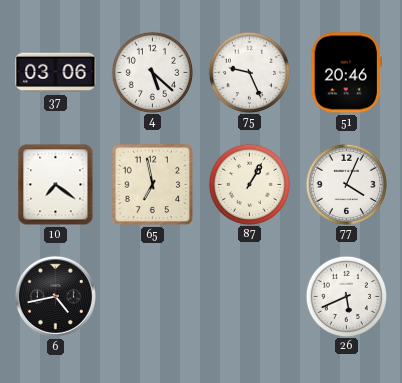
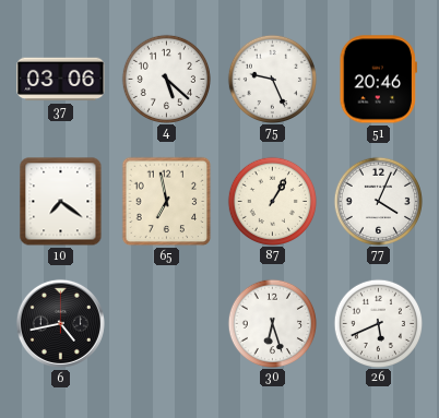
30: none -> 6:27
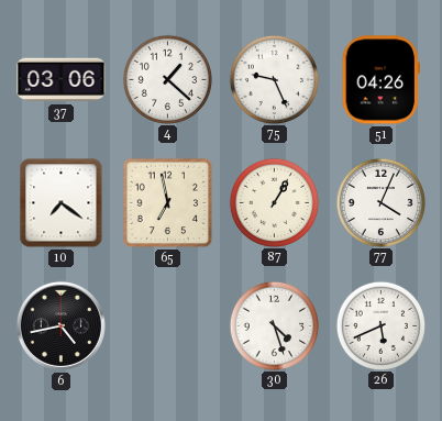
4: 5:22 -> 1:22
51: 20:46 -> 04:26
30: 6:27 -> 4:27
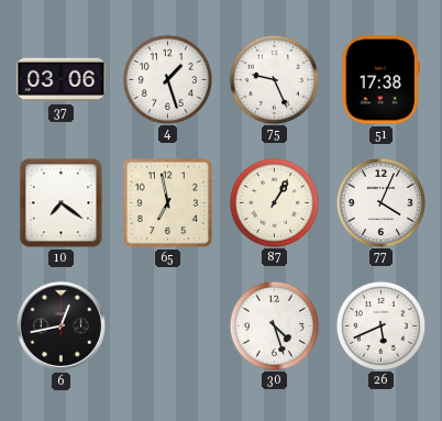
4: 1:22 -> 1:27
51: 04:26 -> 17:38
6: 4:43 -> 12:43
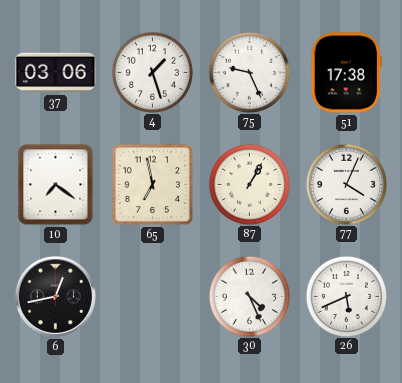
30: 4:27 -> 4:26
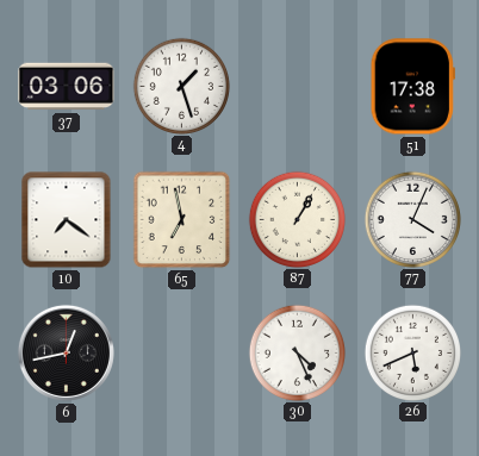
75: 9:26 -> none
